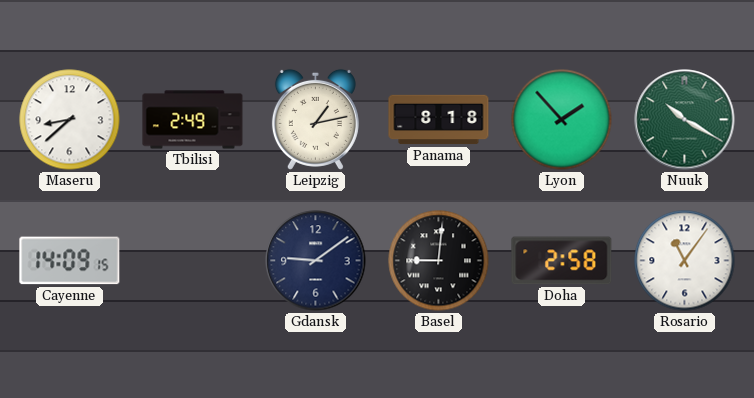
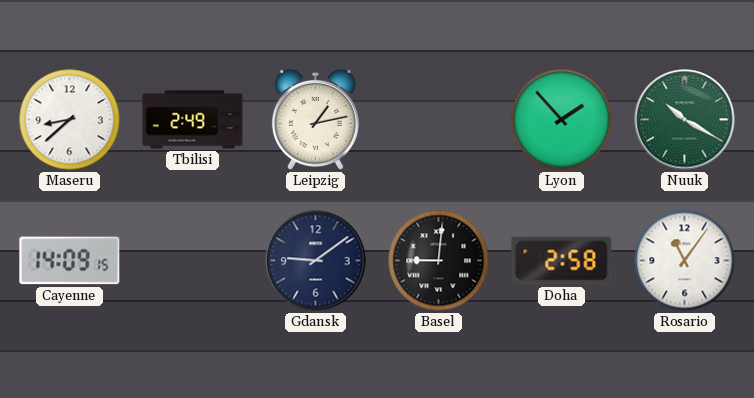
Panama: 8:18 -> none
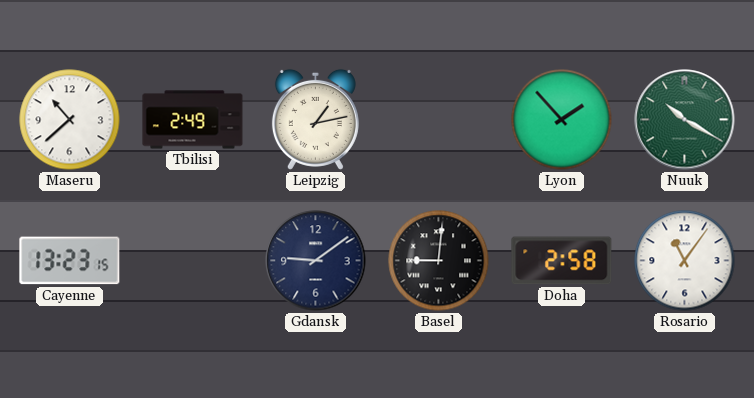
Maseru: 8:38 -> 10:38
Cayenne: 14:09 -> 13:23
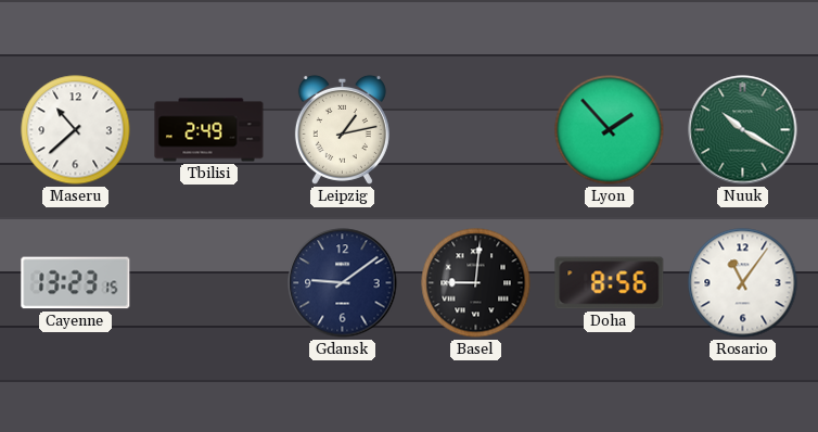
Doha: 2:58 -> 8:56
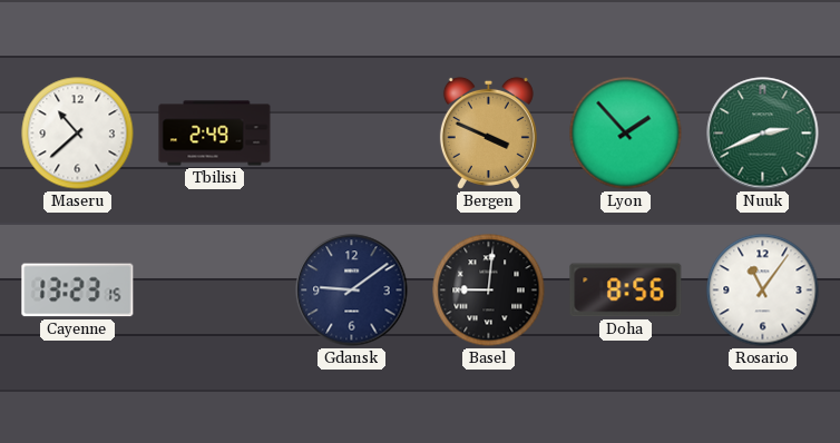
Leipzig: 1:13 -> none
Bergen: none -> 3:49
Nuuk: 10:20 -> 2:41
